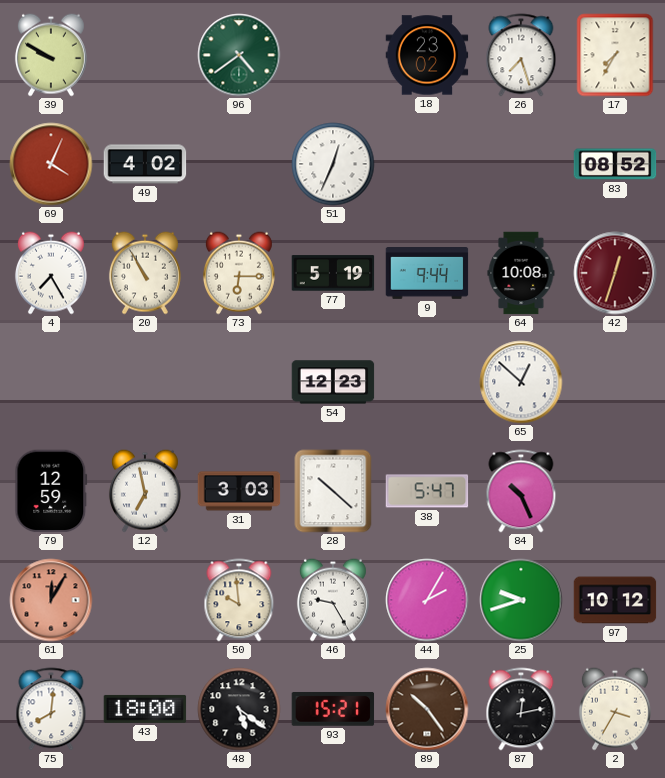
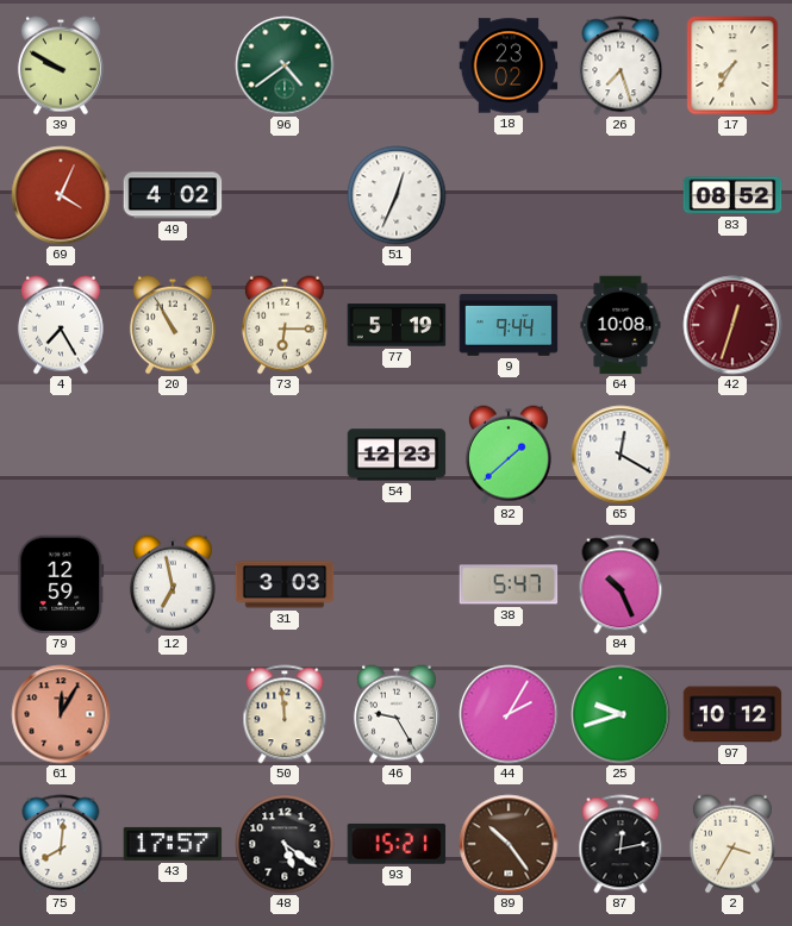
82: none -> 1:38
65: 12:52 -> 12:20
28: 10:22 -> none
50: 9:59 -> 11:59
43: 18:00 -> 17:57
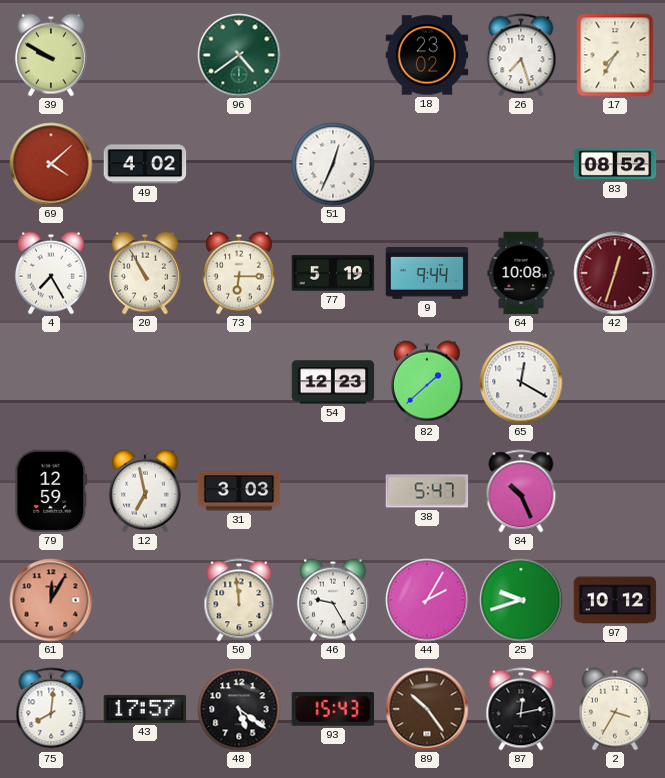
69: 4:04 -> 4:08
93: 15:21 -> 15:43
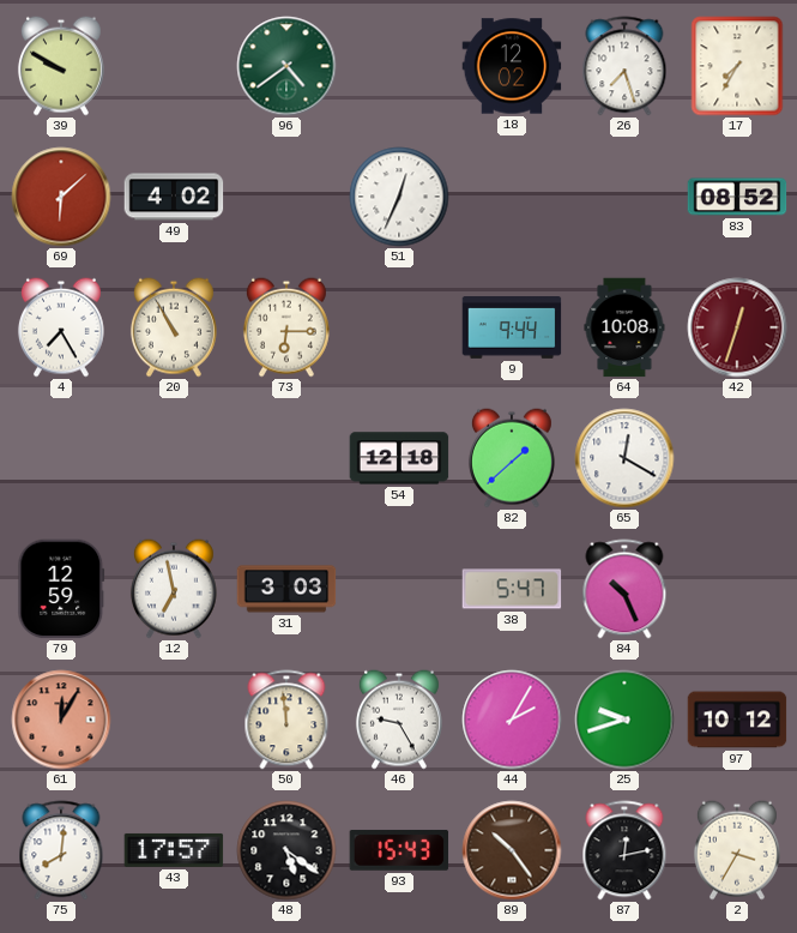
18: 23:02 -> 12:02
69: 4:08 -> 6:08
77: 5:19 -> none
54: 12:23 -> 12:18
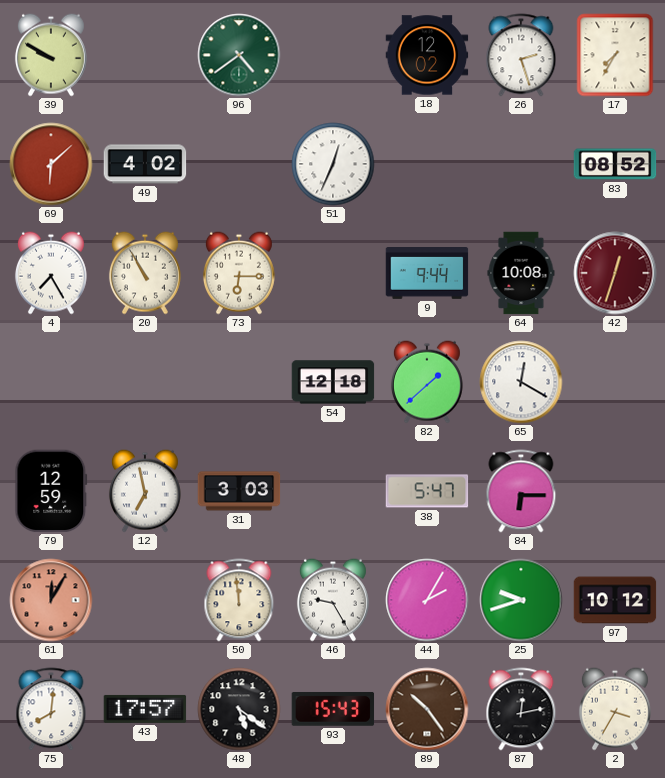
26: 7:27 -> 2:27
84: 10:26 -> 6:15
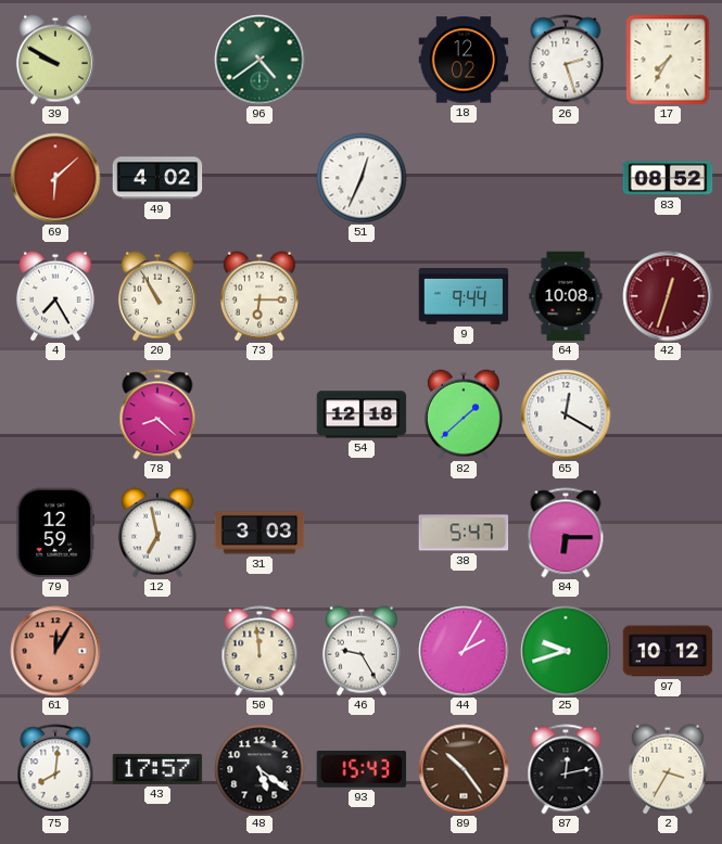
78: none -> 8:22
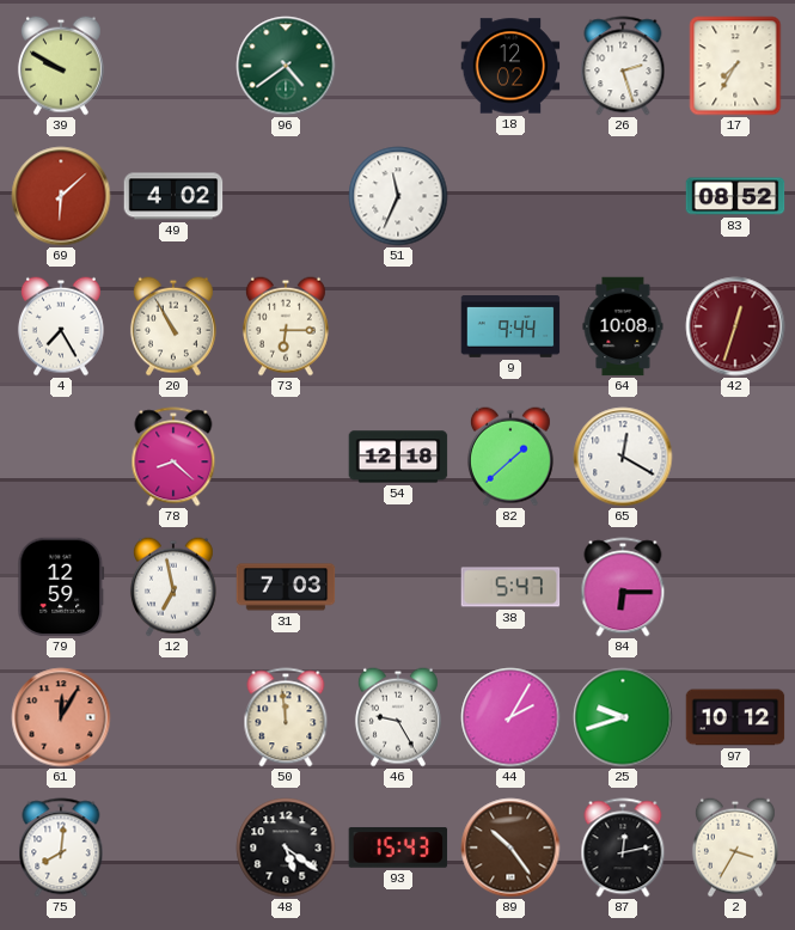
51: 12:34 -> 11:34
31: 3:03 -> 7:03
43: 17:57 -> none
